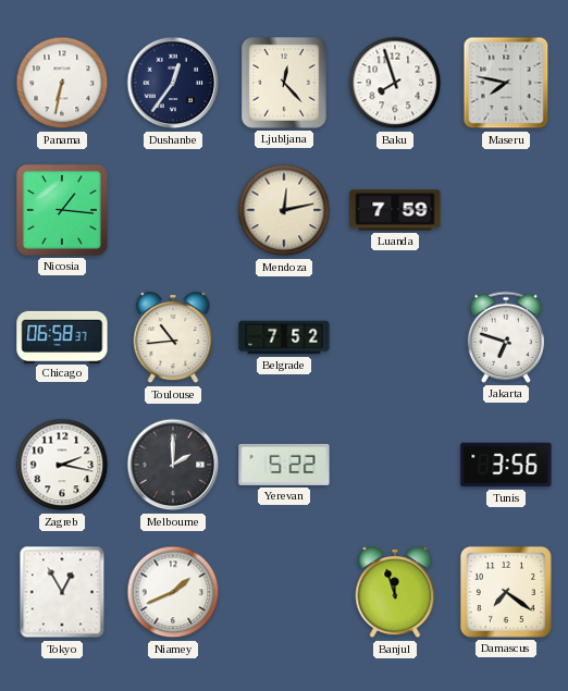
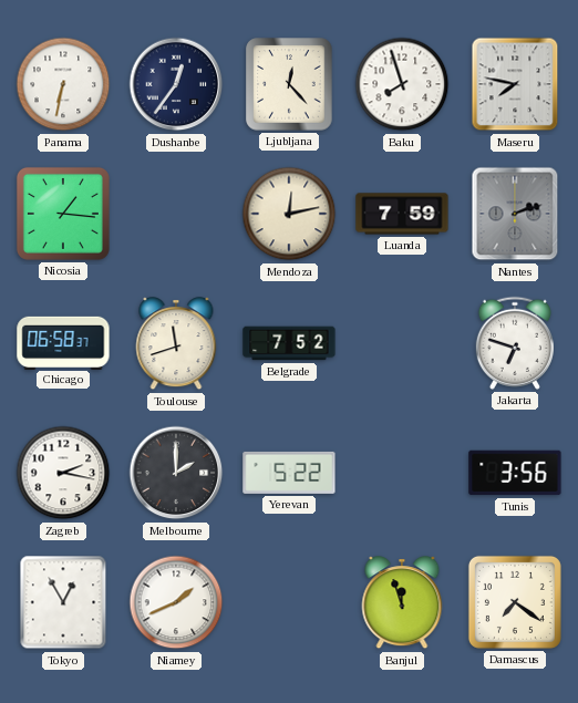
Nantes: none -> 2:12
Toulouse: 10:44 -> 11:42
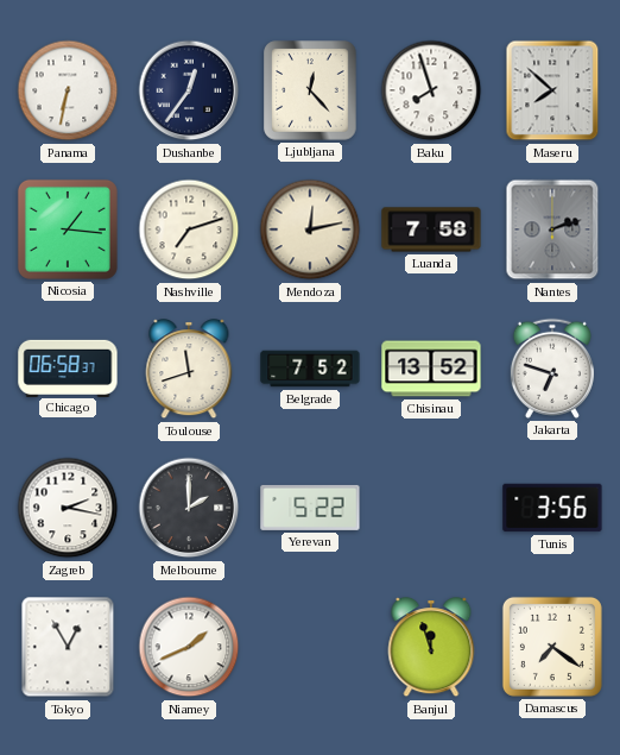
Maseru: 7:47 -> 7:52
Nashville: none -> 7:12
Luanda: 7:59 -> 7:58
Chisinau: none -> 13:52
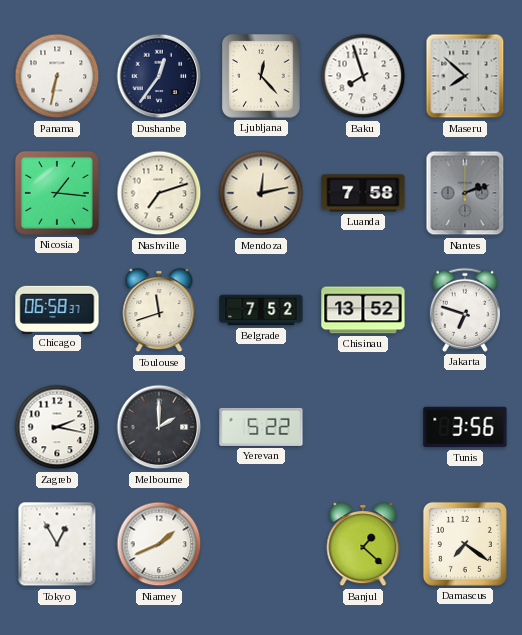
Banjul: 11:57 -> 1:22
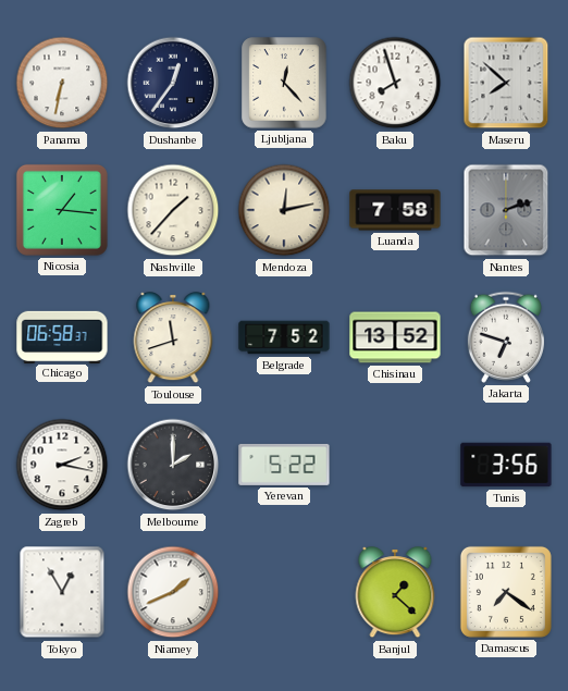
Nashville: 7:12 -> 1:37
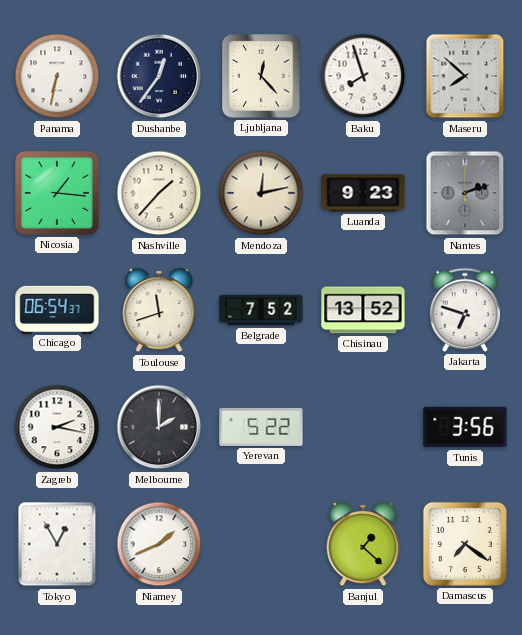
Luanda: 7:58 -> 9:23
Chicago: 06:58 -> 06:54
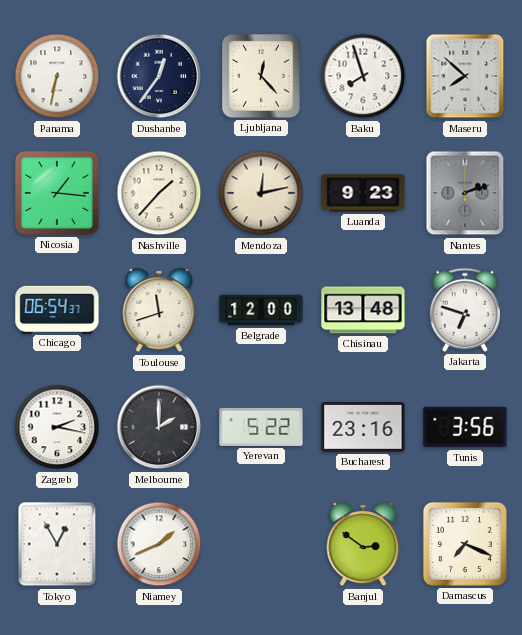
Belgrade: 7:52 -> 12:00
Chisinau: 13:52 -> 13:48
Bucharest: none -> 23:16
Banjul: 1:22 -> 2:51
Damascus: 7:21 -> 7:19
